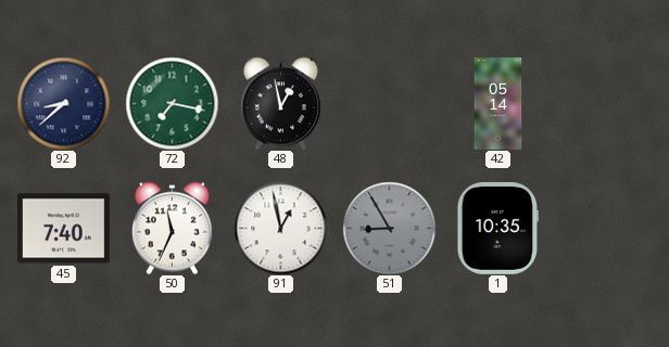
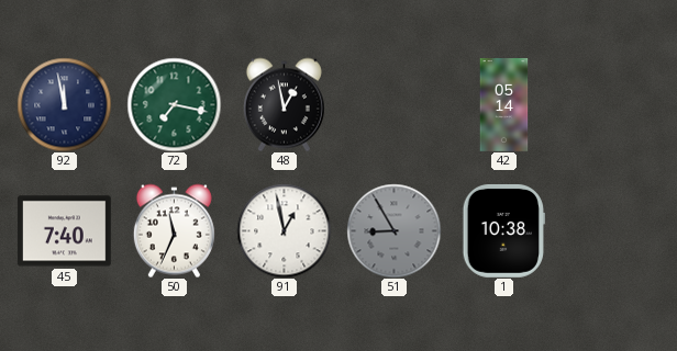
92: 8:38 -> 11:58
1: 10:35 -> 10:38
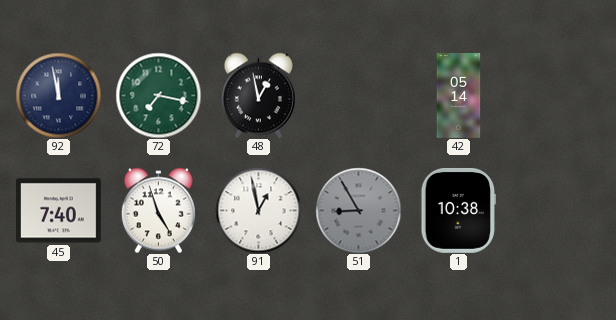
50: 11:34 -> 4:57
